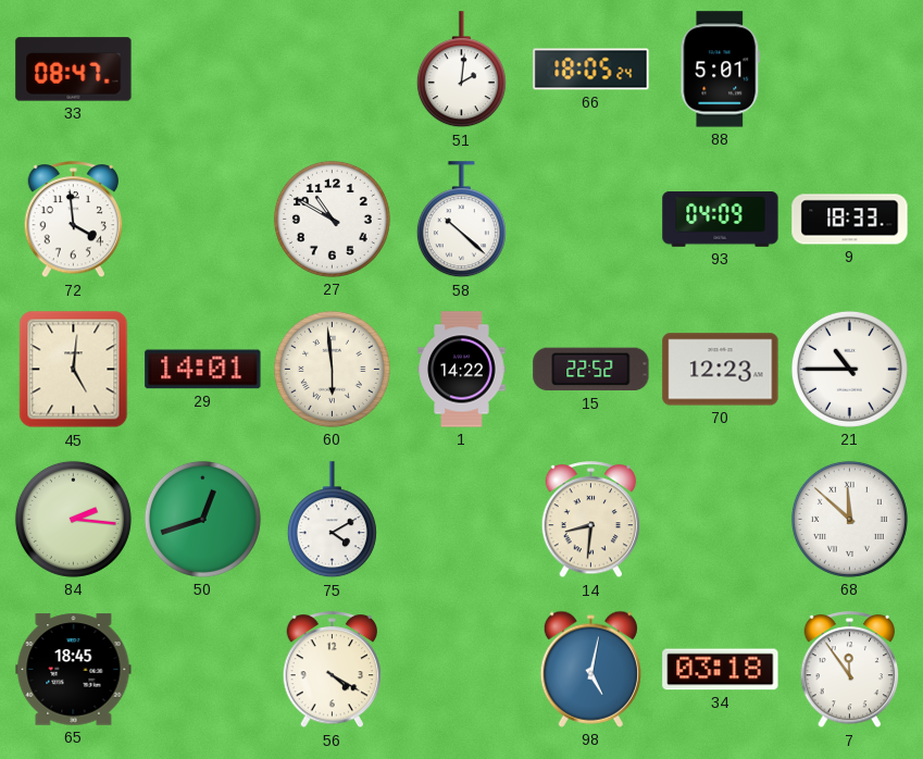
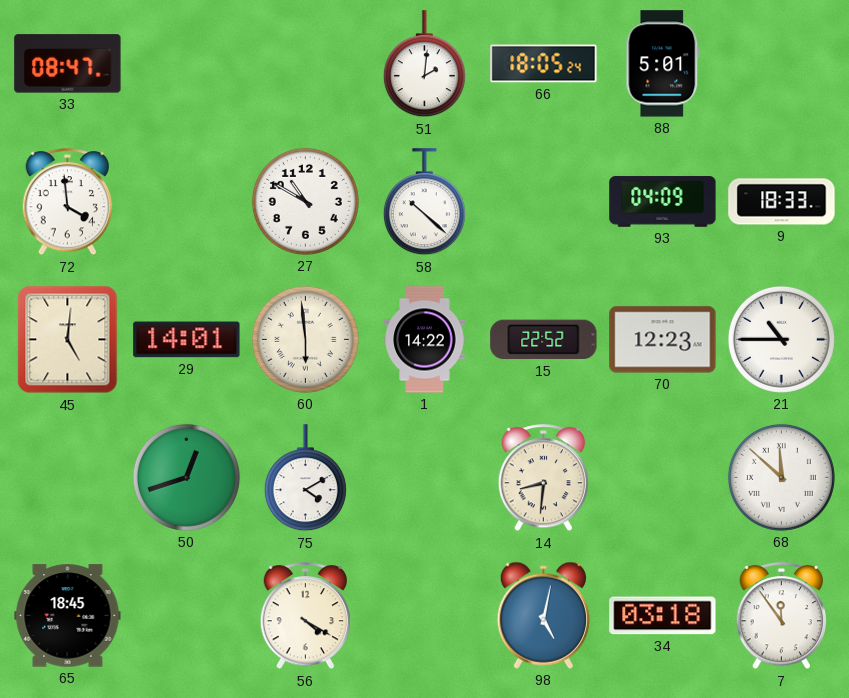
84: 2:16 -> none
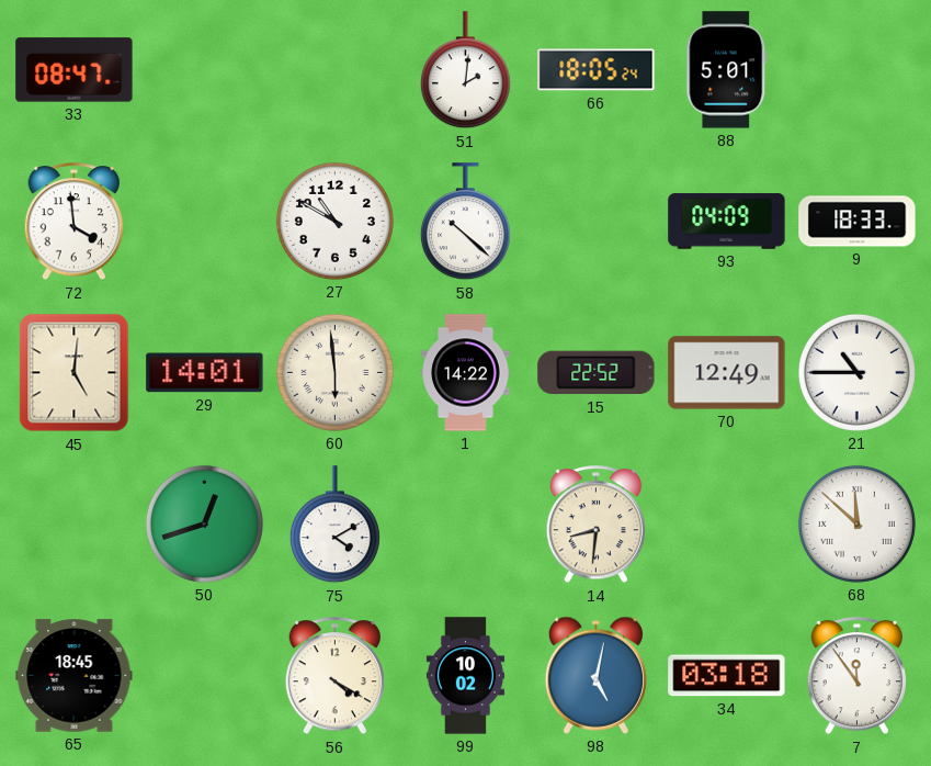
70: 12:23 -> 12:49
99: none -> 10:02
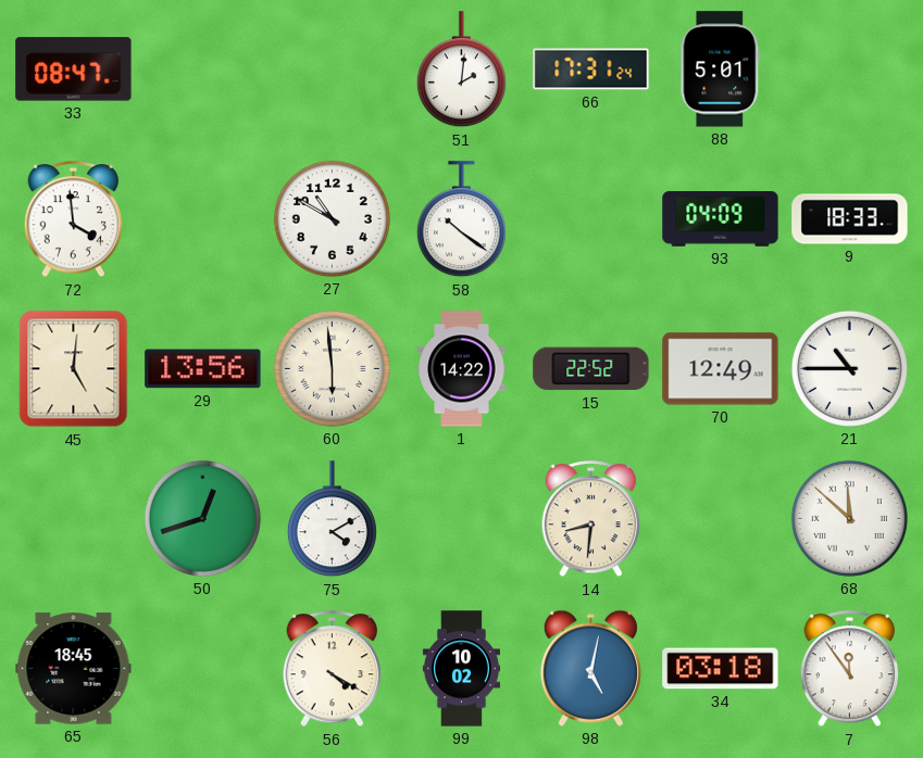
66: 18:05 -> 17:31
58: 10:22 -> 10:21
29: 14:01 -> 13:56
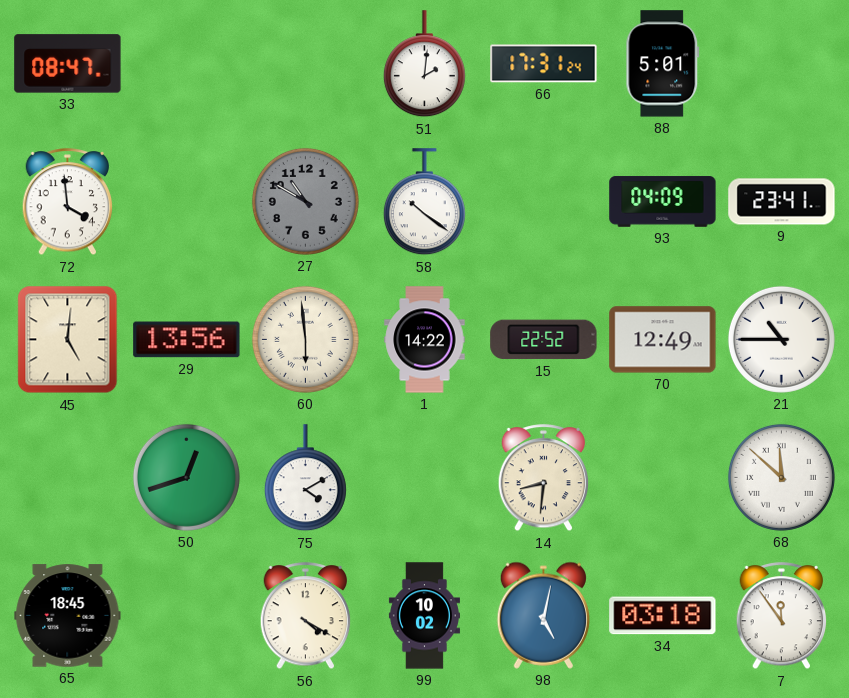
27 dial: white -> grey
9: 18:33 -> 23:41
